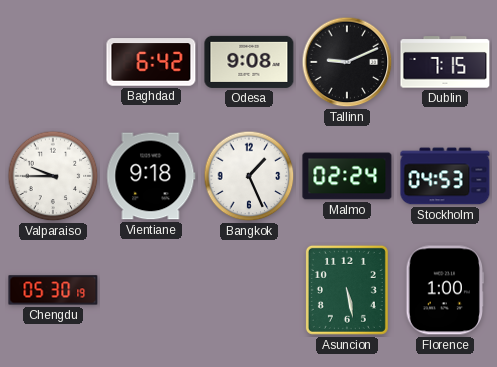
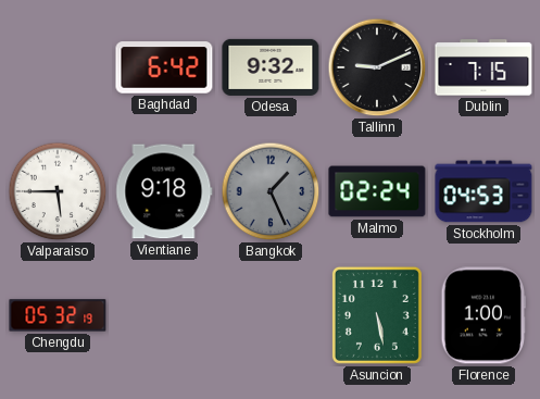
Odesa: 9:08 -> 9:32
Valparaiso: 9:45 -> 5:45
Bangkok dial: white -> grey
Chengdu: 05:30 -> 05:32
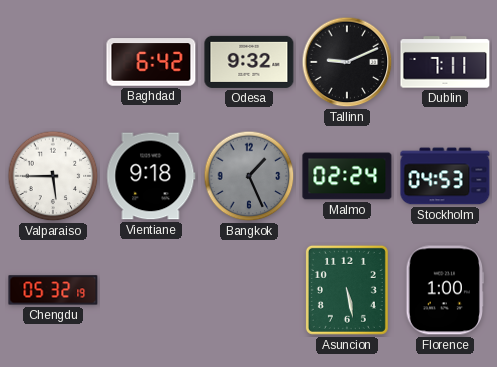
Dublin: 7:15 -> 7:11
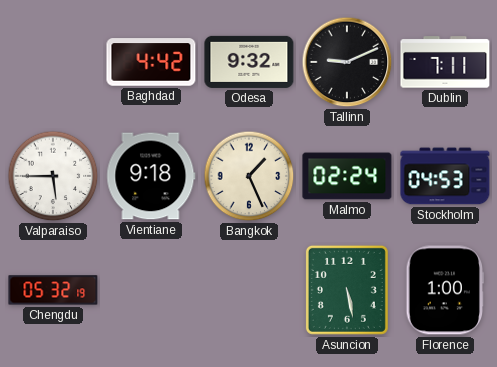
Baghdad: 6:42 -> 4:42
Bangkok dial: grey -> cream
